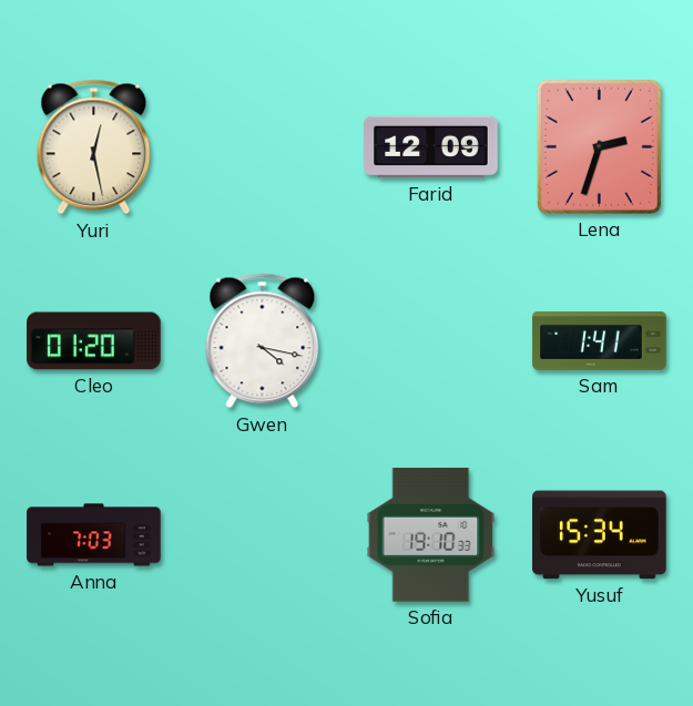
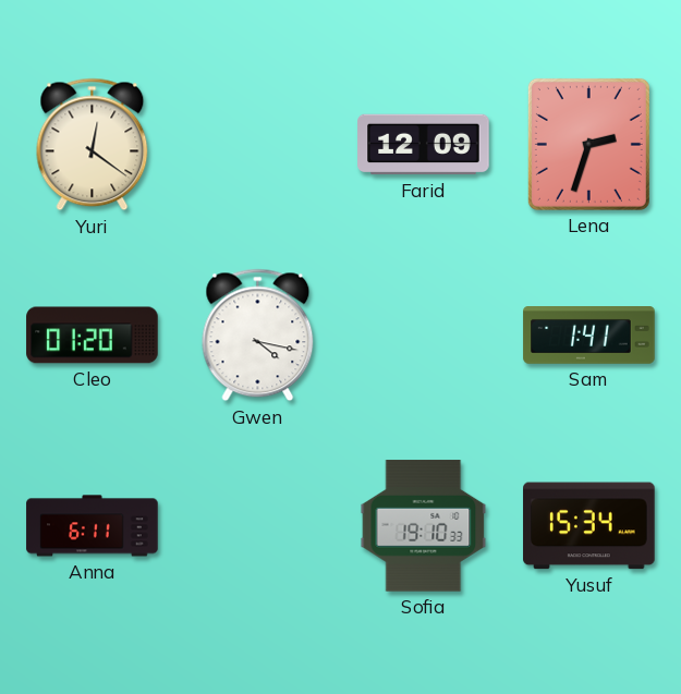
Yuri: 12:28 -> 12:21
Anna: 7:03 -> 6:11
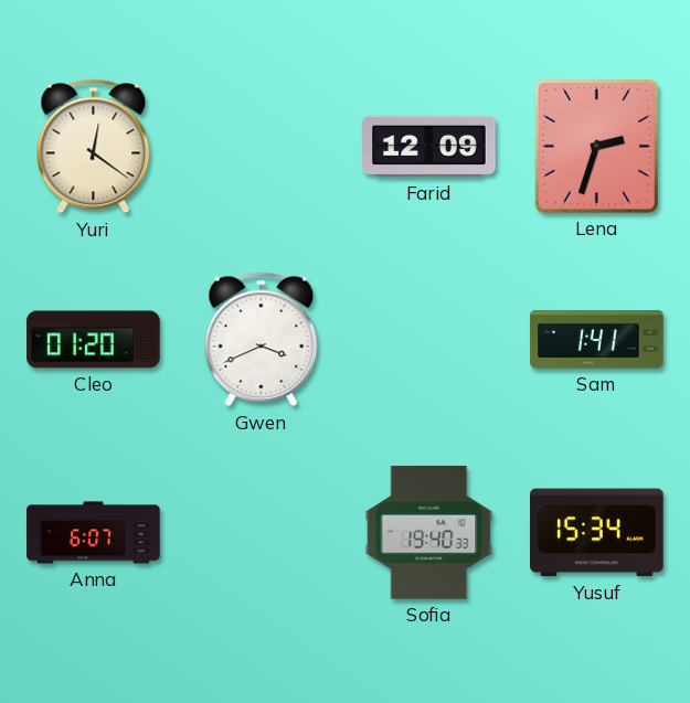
Gwen: 4:17 -> 3:41
Anna: 6:11 -> 6:07
Sofia: 19:10 -> 19:40
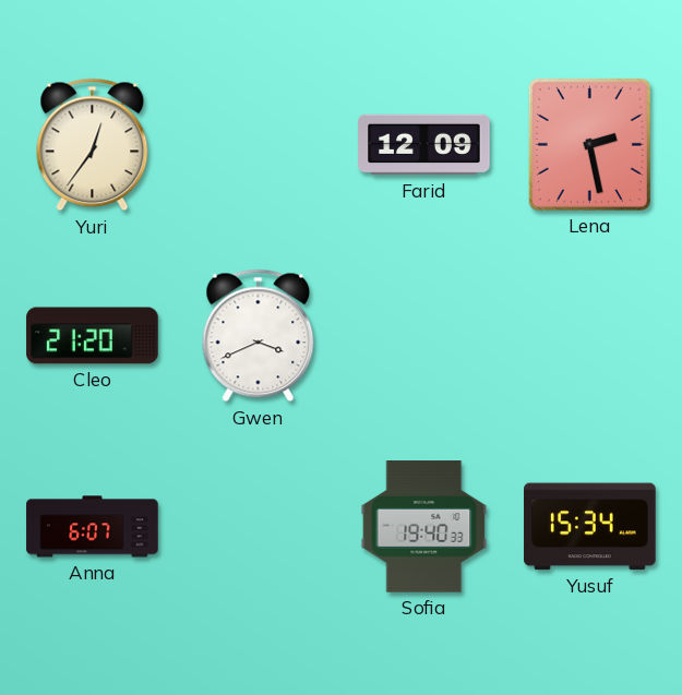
Yuri: 12:21 -> 12:36
Lena: 2:33 -> 2:28
Cleo: 01:20 -> 21:20
Sam: 1:41 -> none
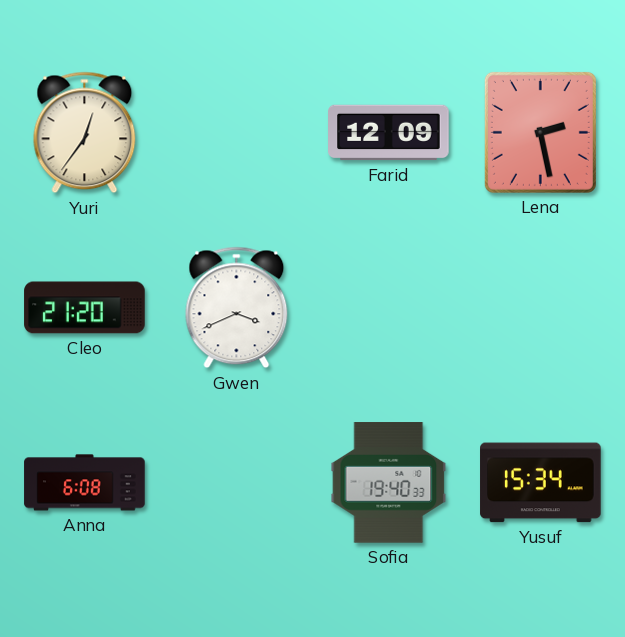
Anna: 6:07 -> 6:08
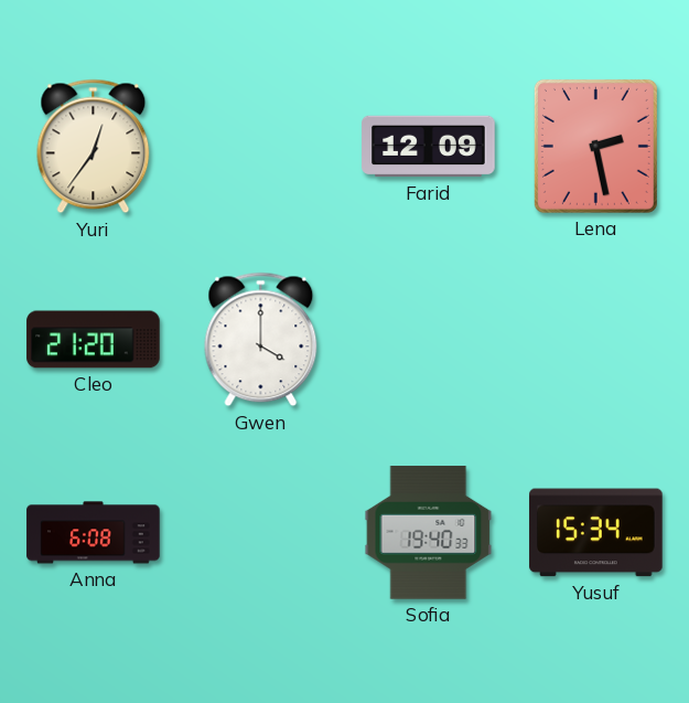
Gwen: 3:41 -> 4:00
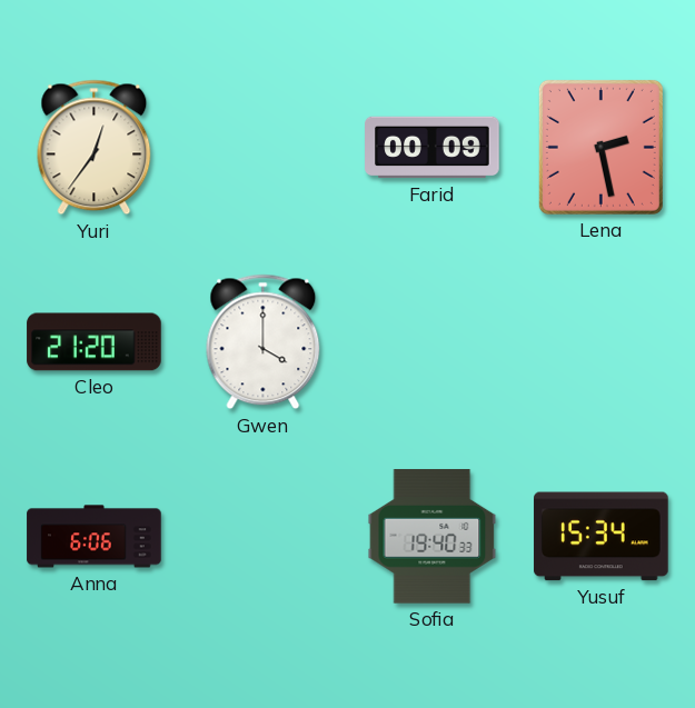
Farid: 12:09 -> 00:09
Anna: 6:08 -> 6:06
